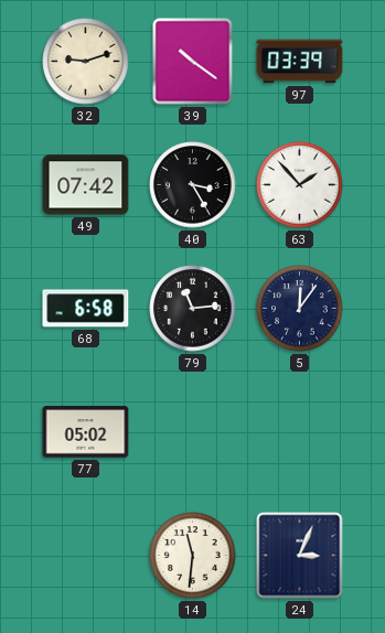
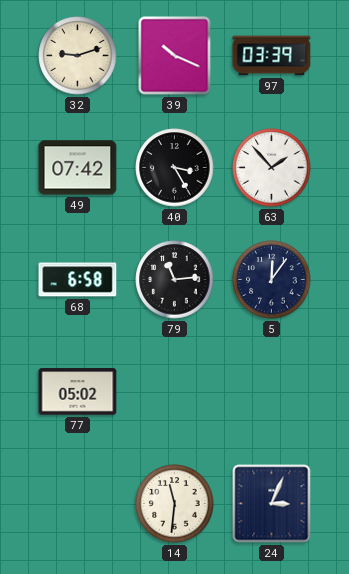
39: 10:21 -> 10:19
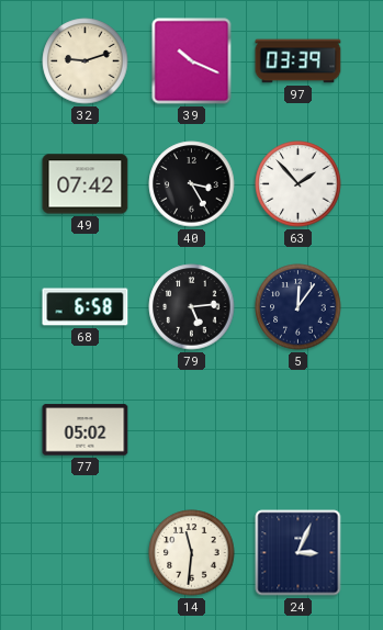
79: 11:14 -> 5:14
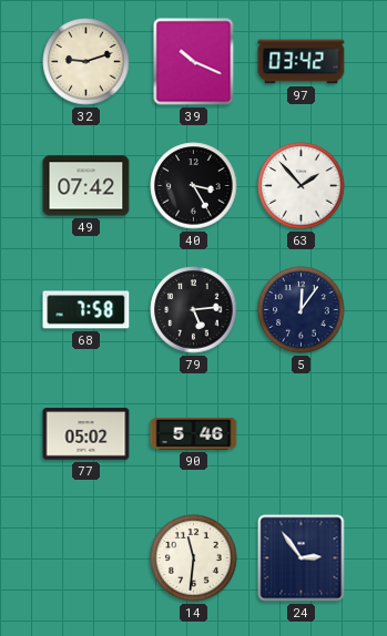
97: 03:39 -> 03:42
68: 6:58 -> 7:58
90: none -> 5:46
24: 3:04 -> 2:54
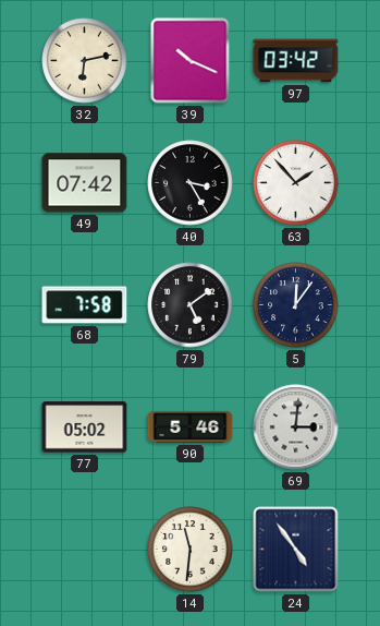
32: 9:12 -> 6:13
79: 5:14 -> 5:09
69: none -> 3:01
24: 2:54 -> 4:54
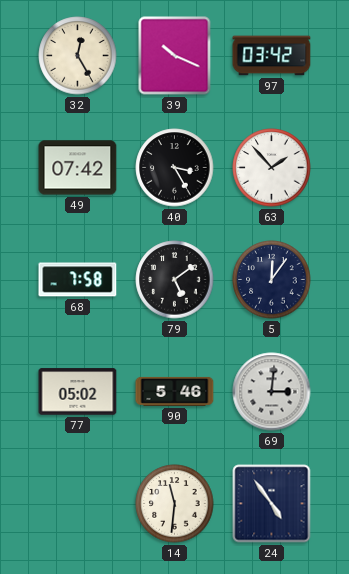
32: 6:13 -> 12:25
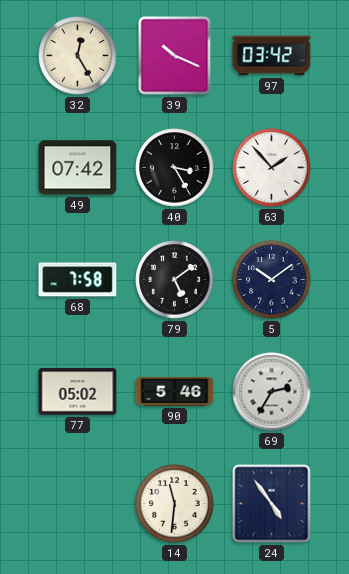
5: 12:06 -> 10:09
69: 3:01 -> 2:35
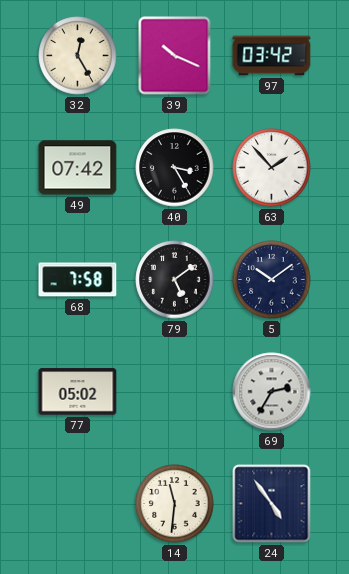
90: 5:46 -> none
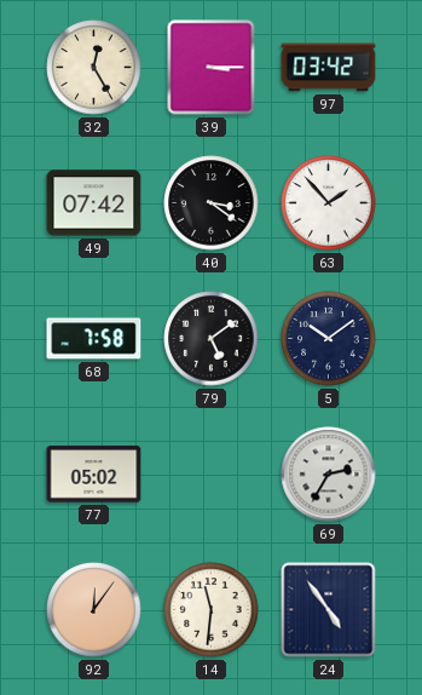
39: 10:19 -> 3:15
40: 3:25 -> 3:21
92: none -> 12:06
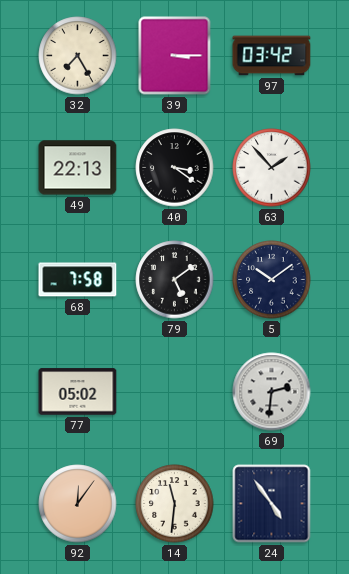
32: 12:25 -> 7:25
49: 07:42 -> 22:13
69: 2:35 -> 2:31
